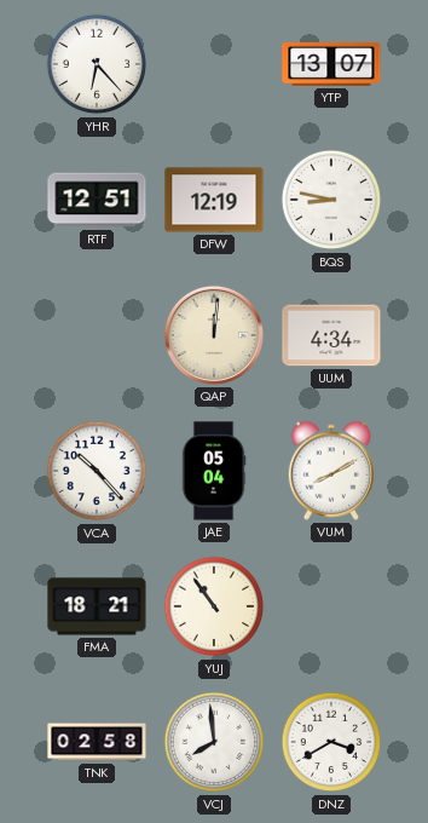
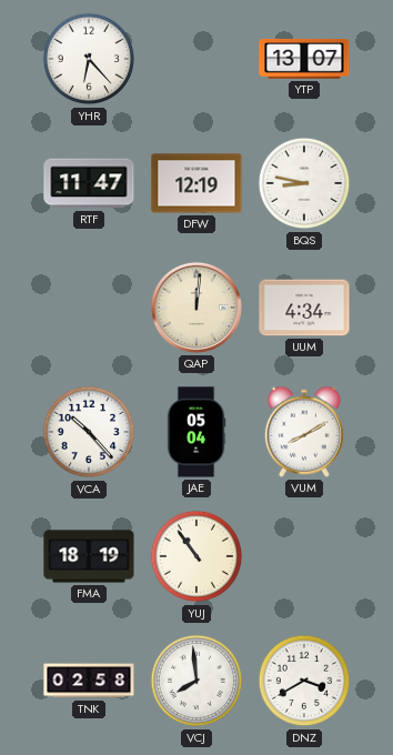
RTF: 12:51 -> 11:47
FMA: 18:21 -> 18:19
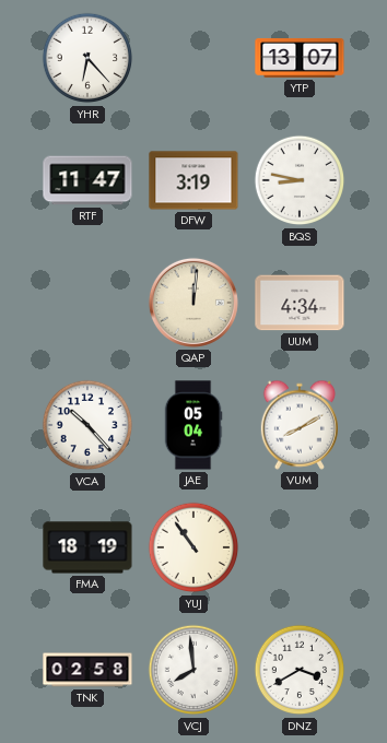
DFW: 12:19 -> 3:19
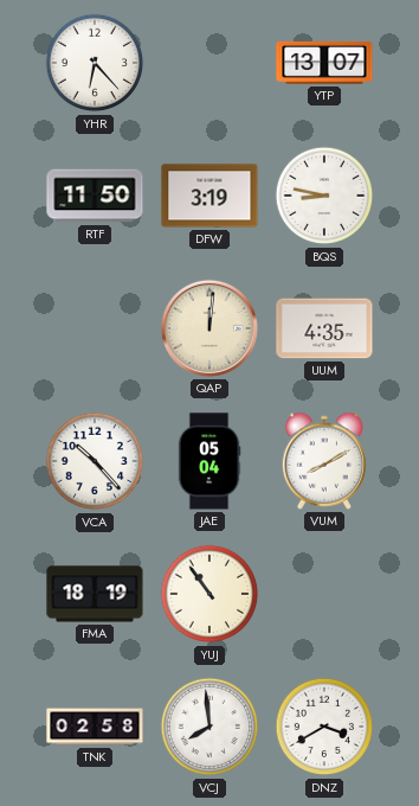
RTF: 11:47 -> 11:50
UUM: 4:34 -> 4:35
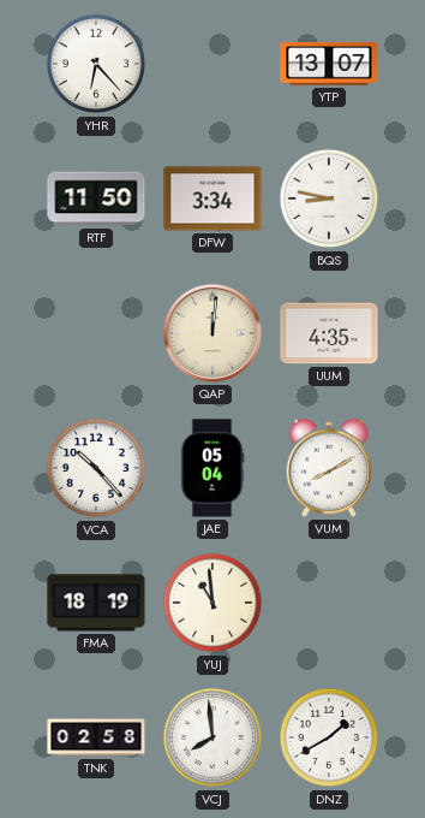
DFW: 3:19 -> 3:34
YUJ: 10:54 -> 10:59
DNZ: 3:40 -> 1:40
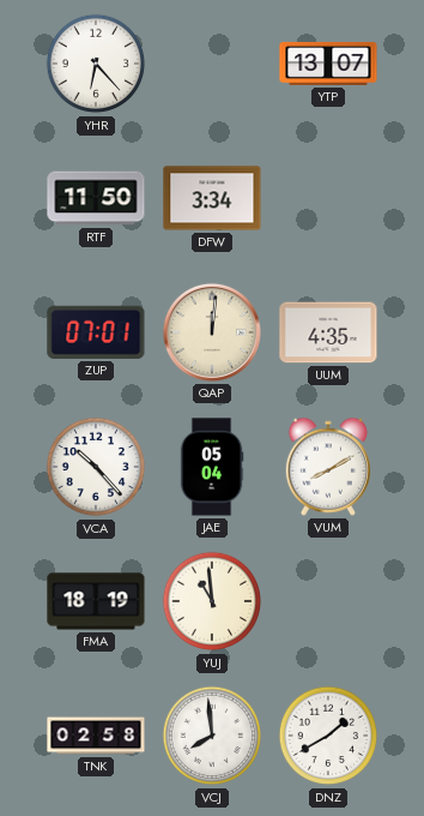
BQS: 8:47 -> none
ZUP: none -> 07:01
